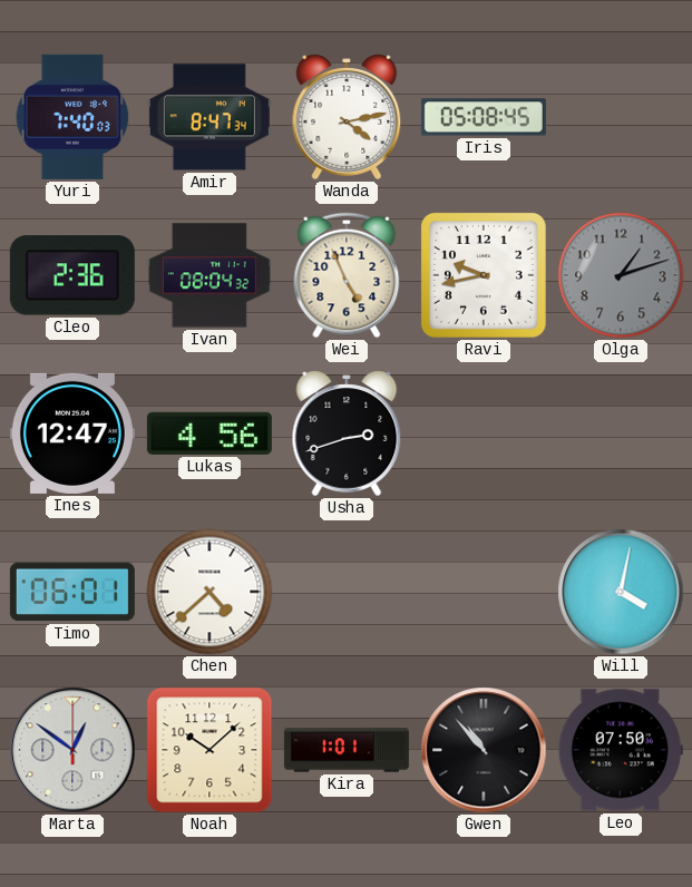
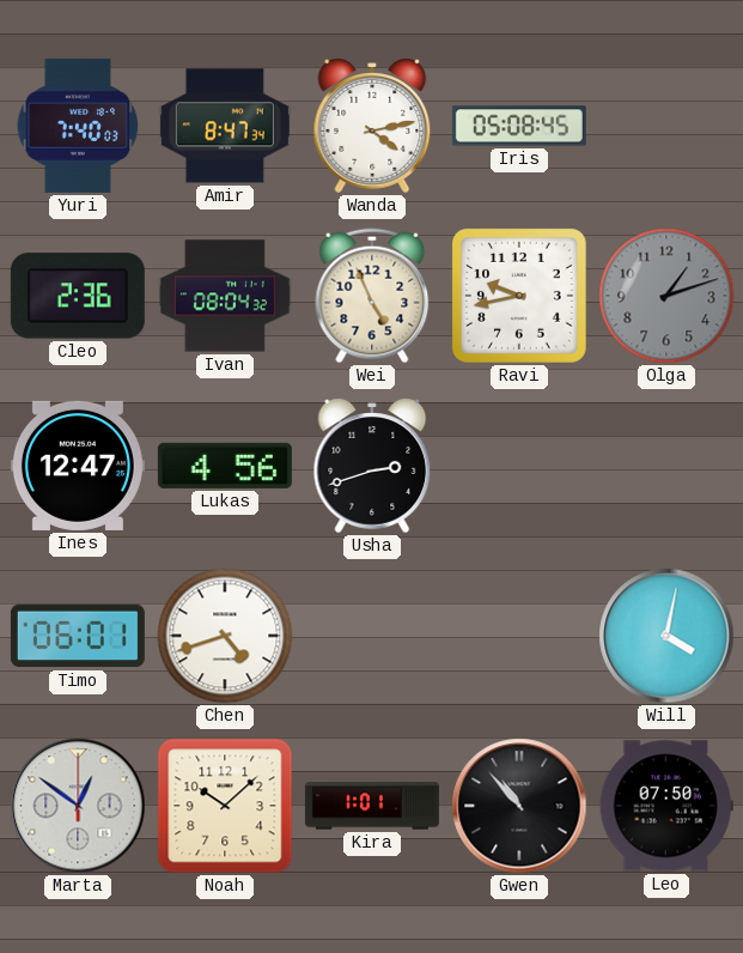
Chen: 4:38 -> 4:42
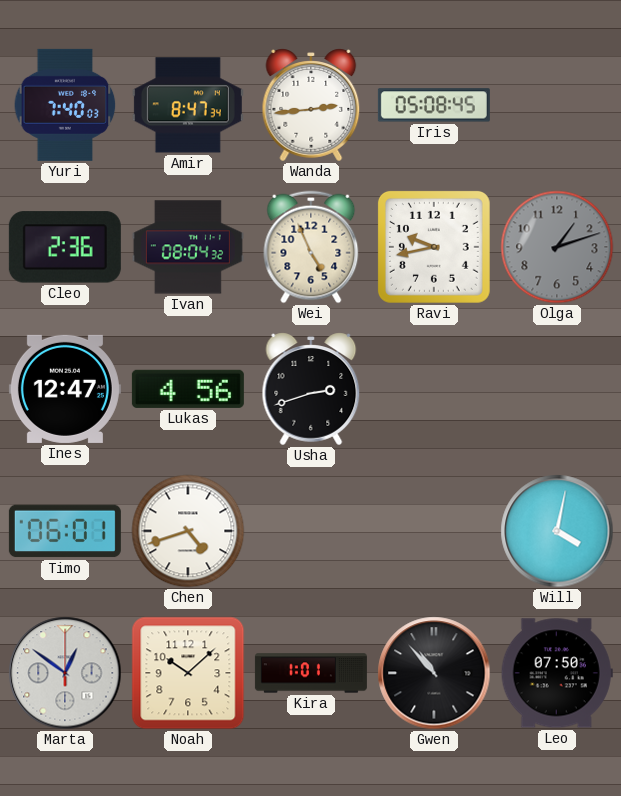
Wanda: 4:13 -> 2:44
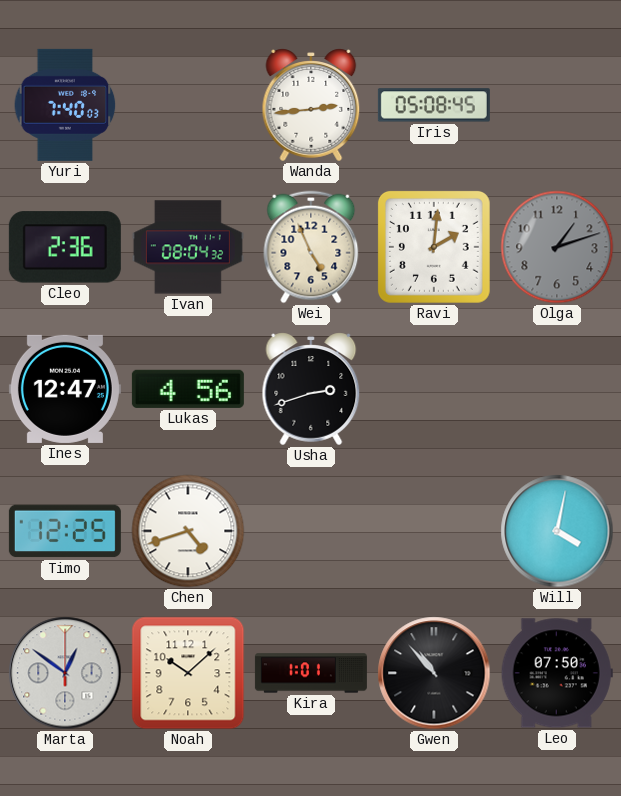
Amir: 8:47 -> none
Ravi: 9:43 -> 2:01
Timo: 06:01 -> 12:25
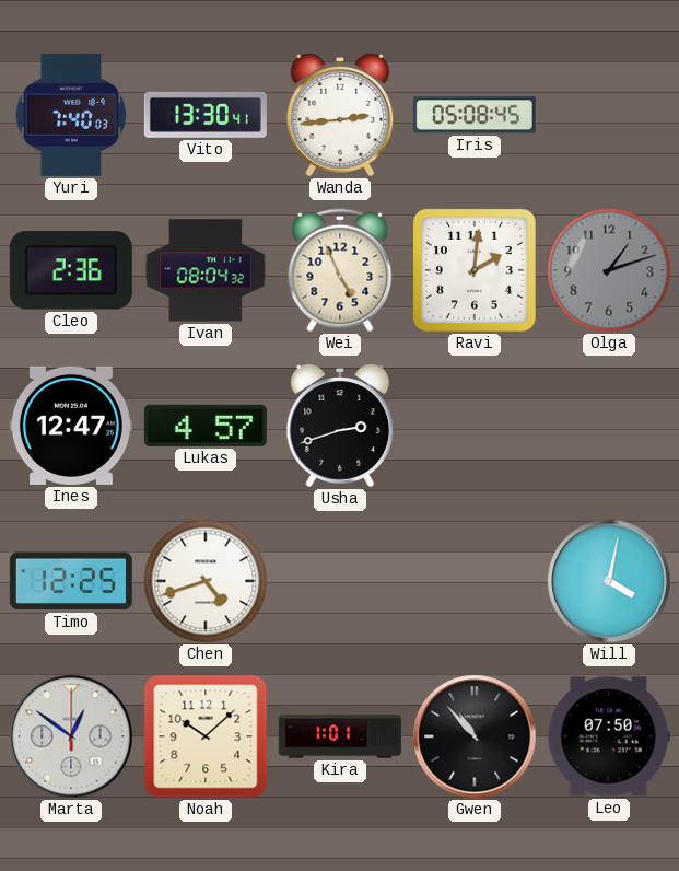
Vito: none -> 13:30
Lukas: 4:56 -> 4:57
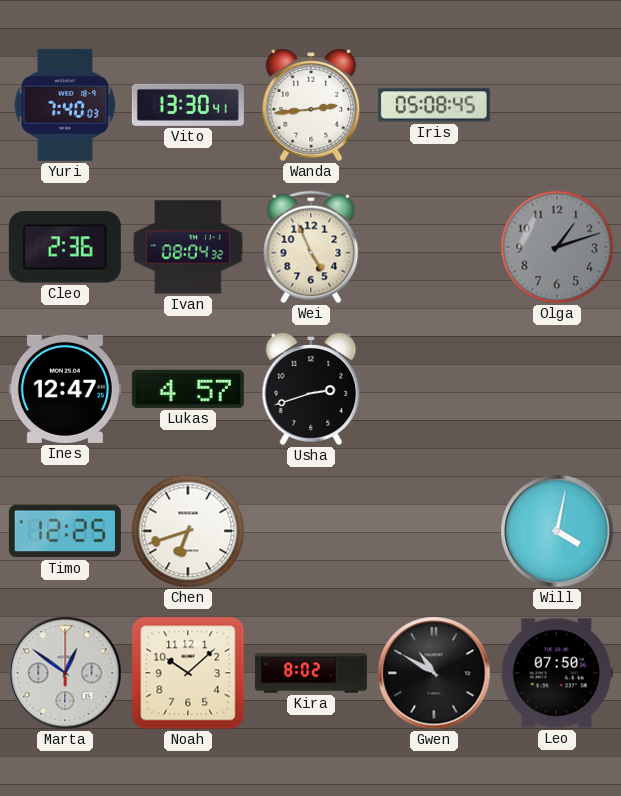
Ravi: 2:01 -> none
Chen: 4:42 -> 6:42
Kira: 1:01 -> 8:02
Gwen: 10:53 -> 10:50
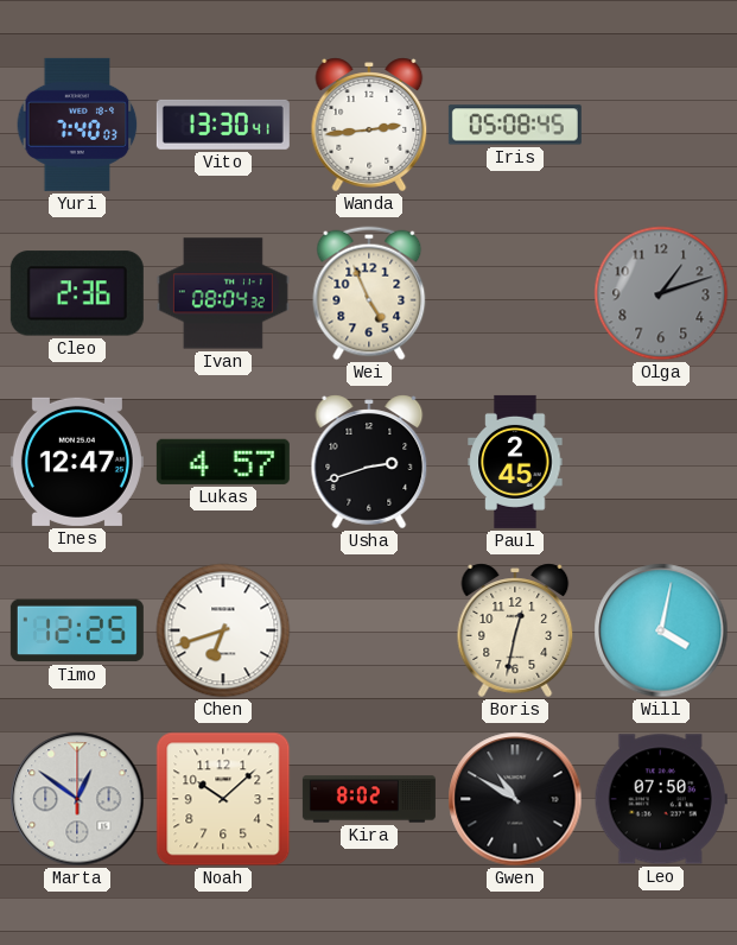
Paul: none -> 2:45
Boris: none -> 12:32
